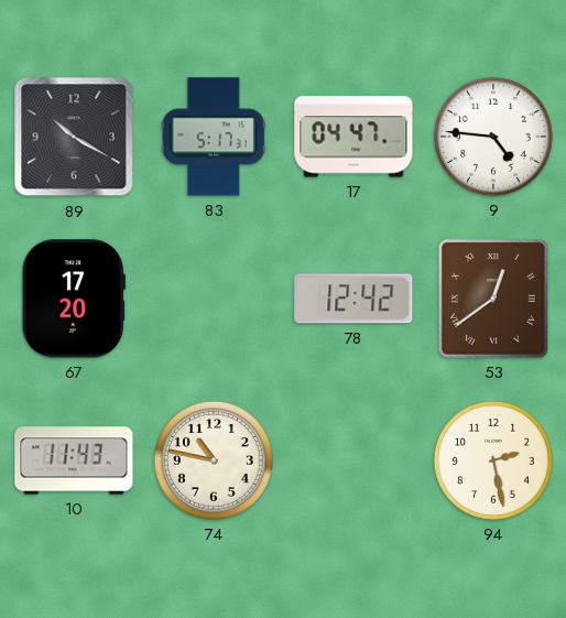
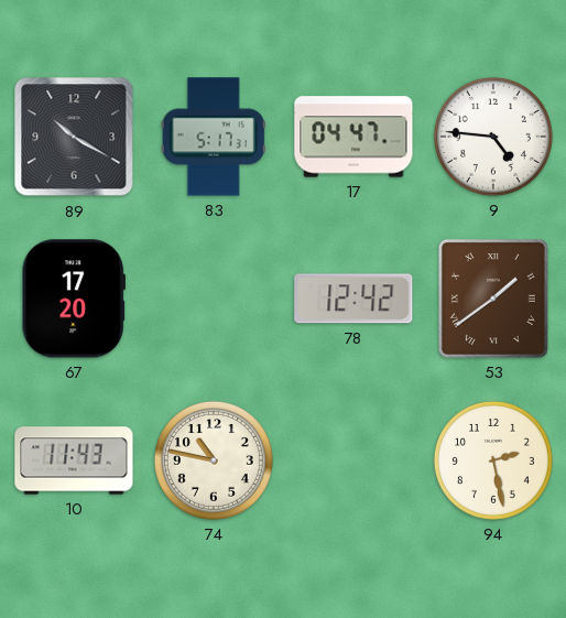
53: 12:39 -> 1:39
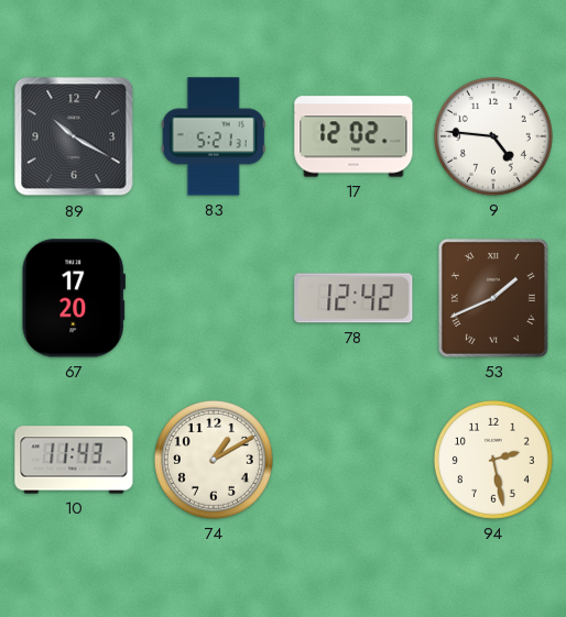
83: 5:17 -> 5:21
17: 04:47 -> 12:02
53: 1:39 -> 1:41
74: 10:47 -> 1:10
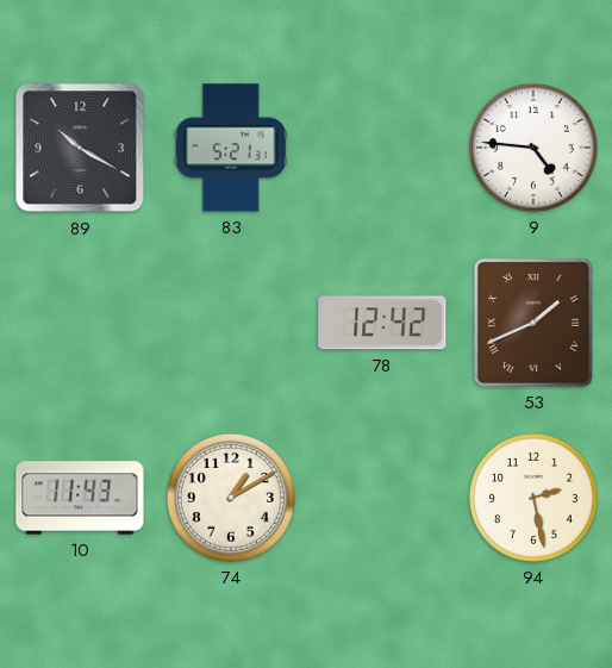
17: 12:02 -> none
67: 17:20 -> none
